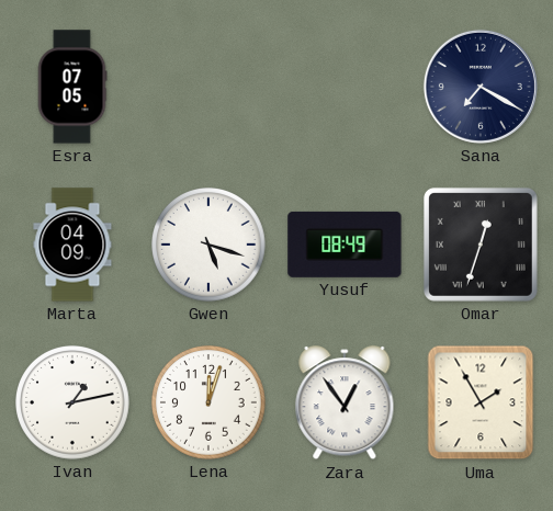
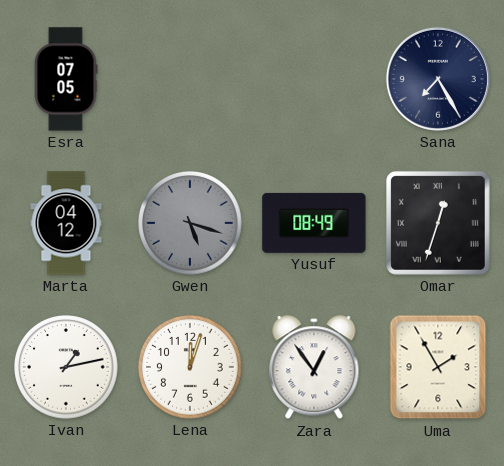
Sana: 7:20 -> 7:25
Marta: 04:09 -> 04:12
Gwen dial: white -> grey
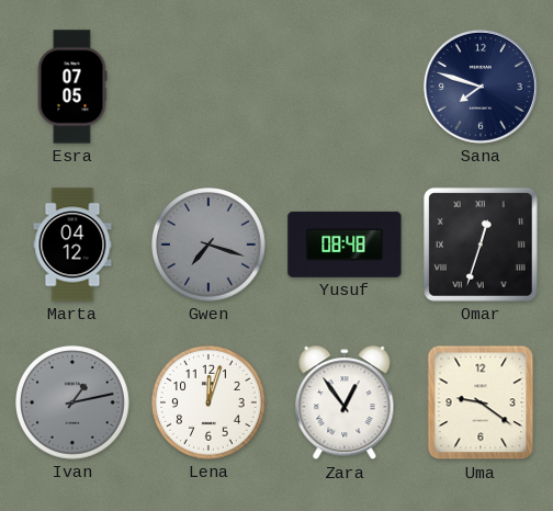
Sana: 7:25 -> 7:48
Gwen: 5:18 -> 7:18
Yusuf: 08:49 -> 08:48
Ivan dial: white -> grey
Uma: 1:55 -> 9:21
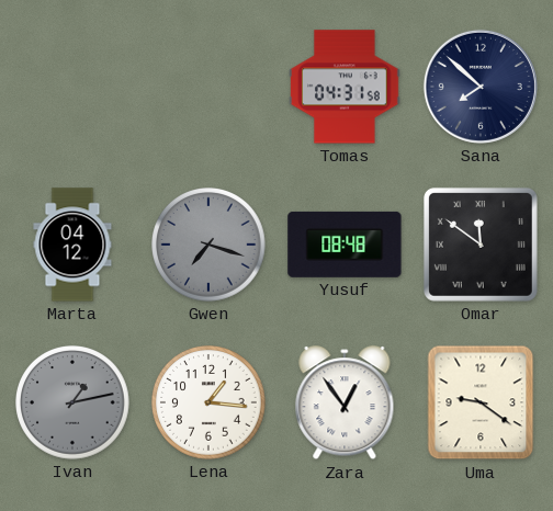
Esra: 07:05 -> none
Tomas: none -> 04:31
Sana: 7:48 -> 7:52
Omar: 12:33 -> 11:51
Lena: 12:03 -> 1:16
